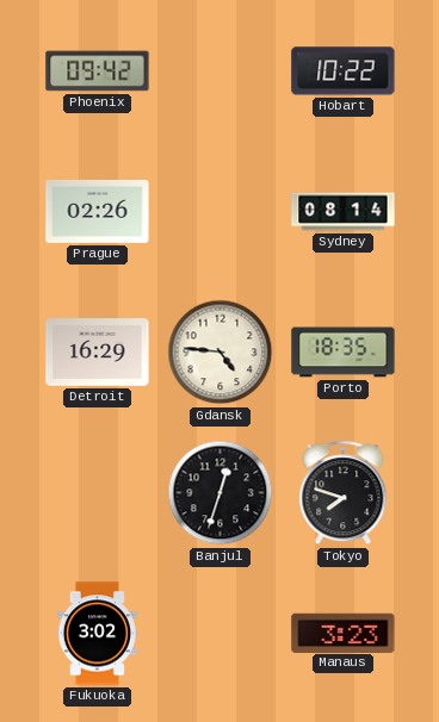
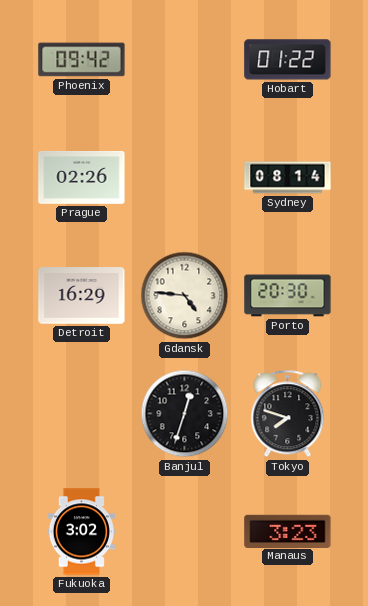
Hobart: 10:22 -> 01:22
Porto: 18:35 -> 20:30
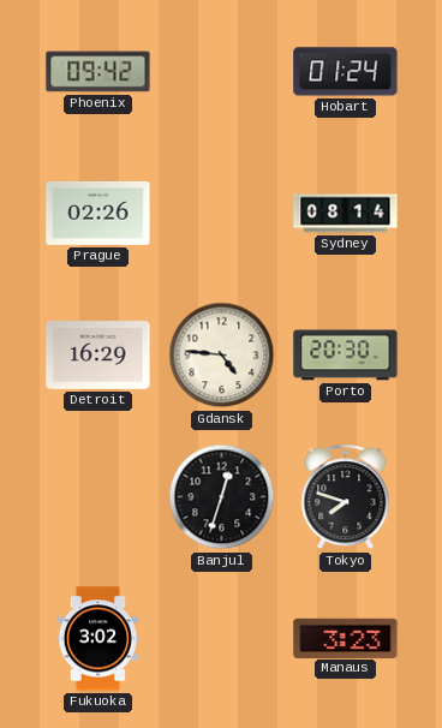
Hobart: 01:22 -> 01:24
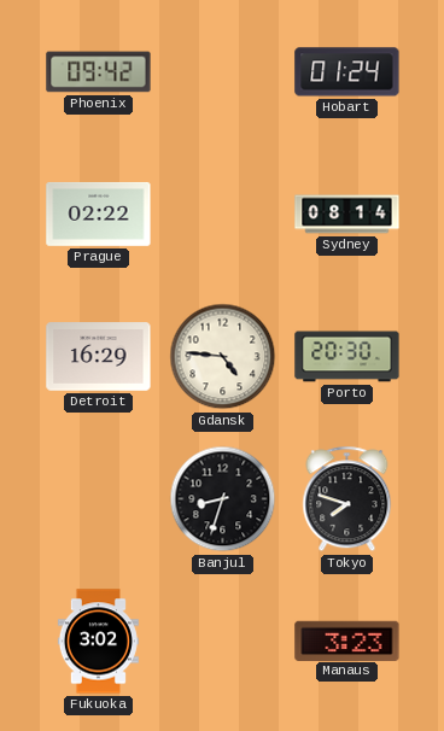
Prague: 02:26 -> 02:22
Banjul: 12:33 -> 8:33
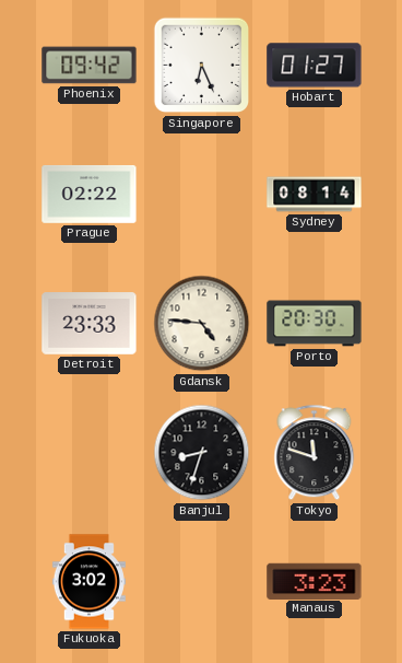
Singapore: none -> 6:26
Hobart: 01:24 -> 01:27
Detroit: 16:29 -> 23:33
Tokyo: 7:48 -> 11:48
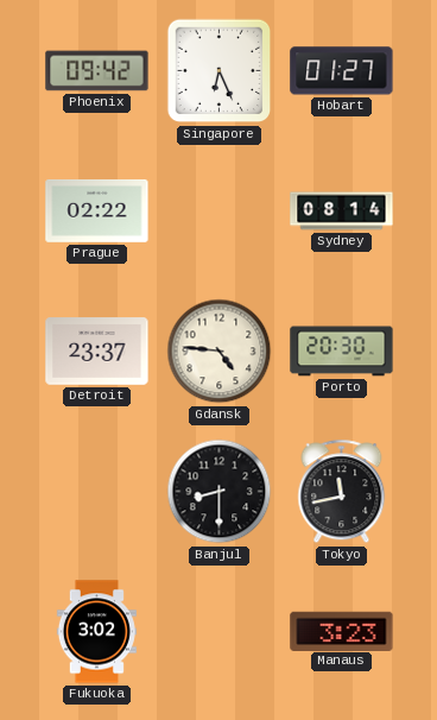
Detroit: 23:33 -> 23:37
Banjul: 8:33 -> 8:30
Tokyo: 11:48 -> 11:43
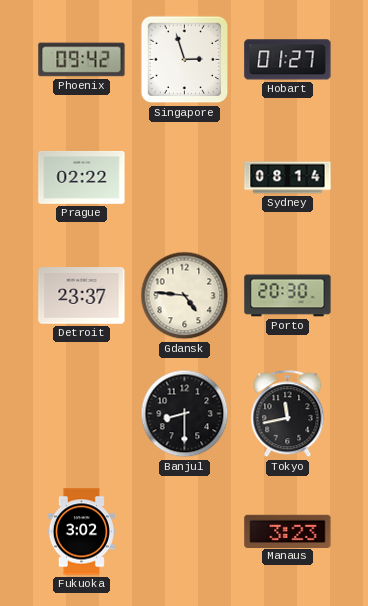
Singapore: 6:26 -> 2:57
